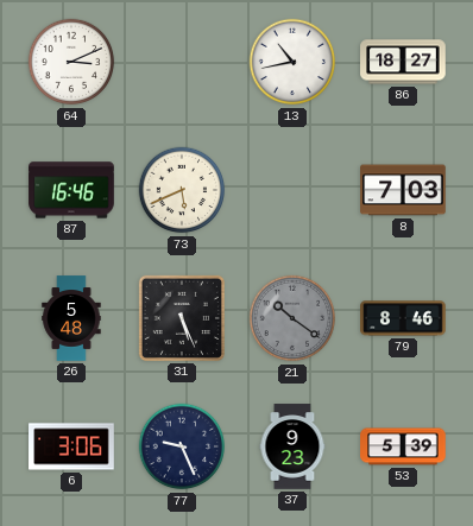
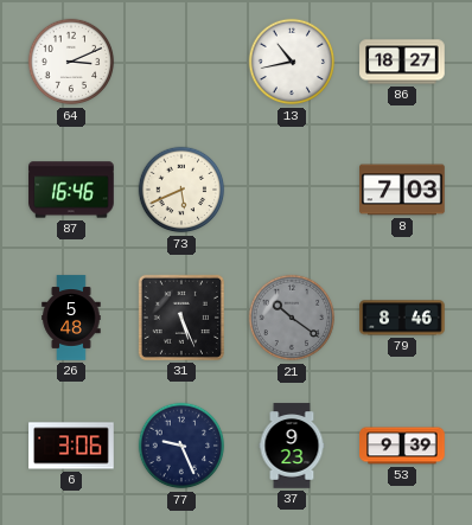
53: 5:39 -> 9:39
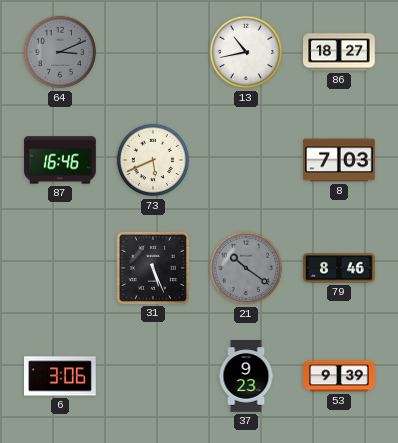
64 dial: white -> grey
26: 5:48 -> none
77: 9:26 -> none
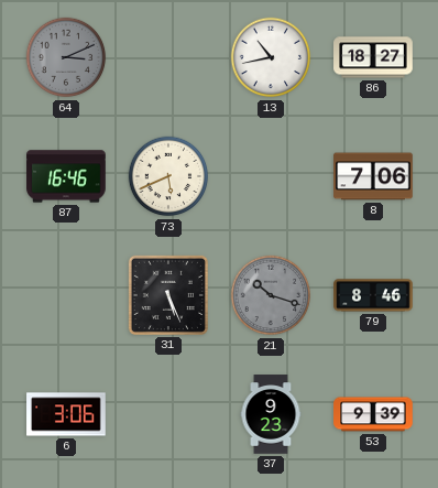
8: 7:03 -> 7:06
21: 10:21 -> 10:18
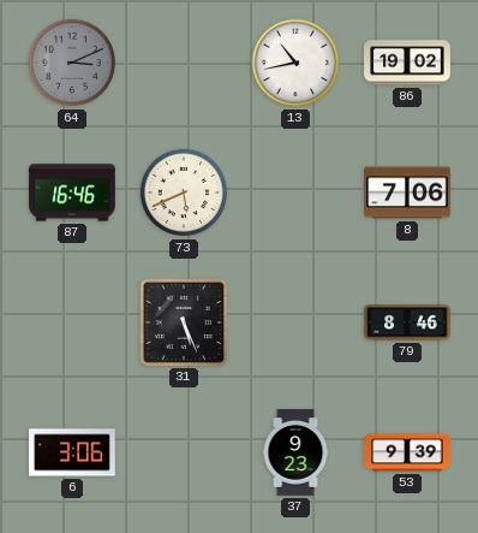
86: 18:27 -> 19:02
21: 10:18 -> none
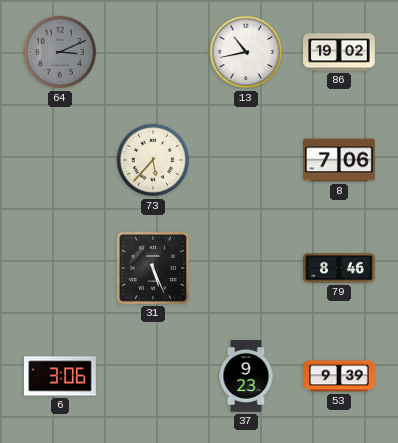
87: 16:46 -> none
73: 5:41 -> 5:37
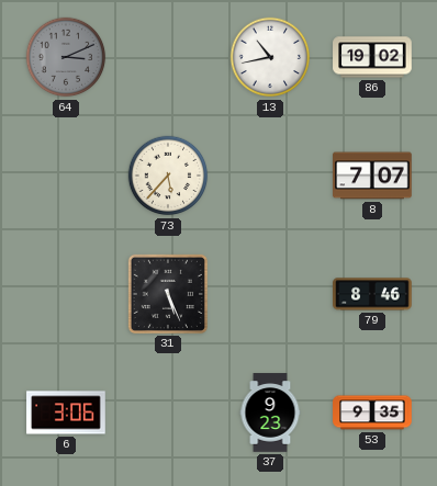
8: 7:06 -> 7:07
53: 9:39 -> 9:35
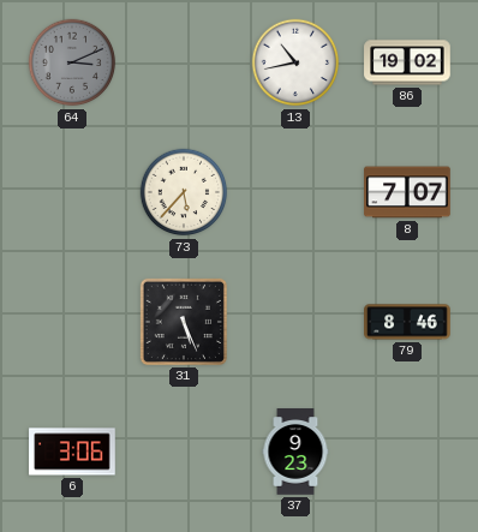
53: 9:35 -> none
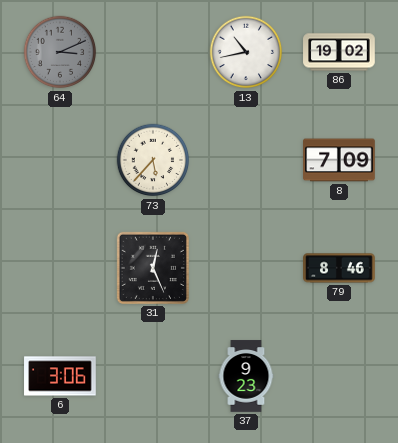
8: 7:07 -> 7:09
31: 5:26 -> 12:26
